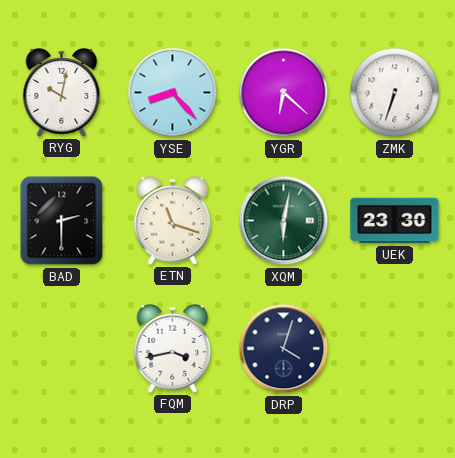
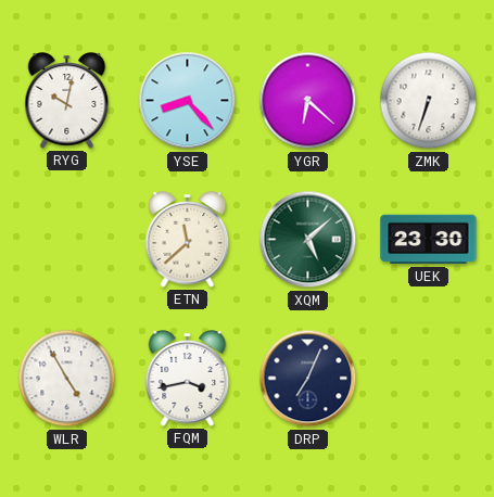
BAD: 2:30 -> none
ETN: 11:18 -> 11:38
XQM: 6:02 -> 5:08
WLR: none -> 4:55
DRP: 4:03 -> 7:04
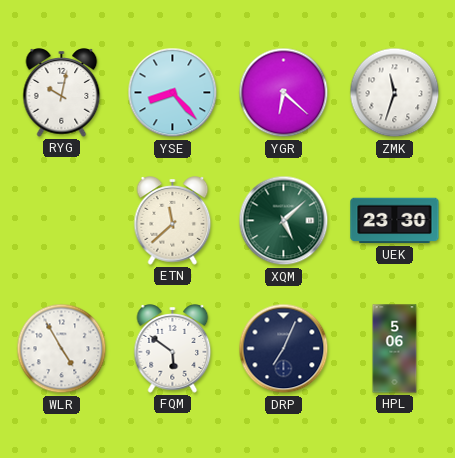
ZMK: 6:33 -> 11:33
FQM: 3:43 -> 5:51
HPL: none -> 5:06
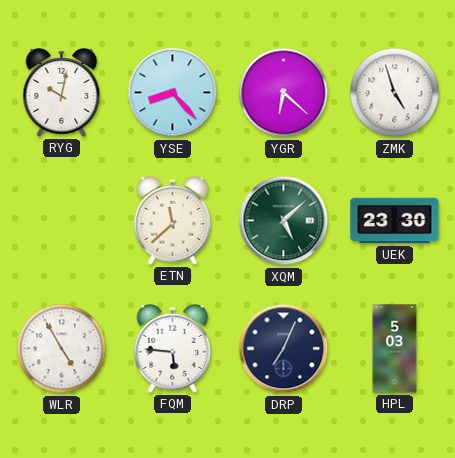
ZMK: 11:33 -> 4:57
FQM: 5:51 -> 5:46
HPL: 5:06 -> 5:03
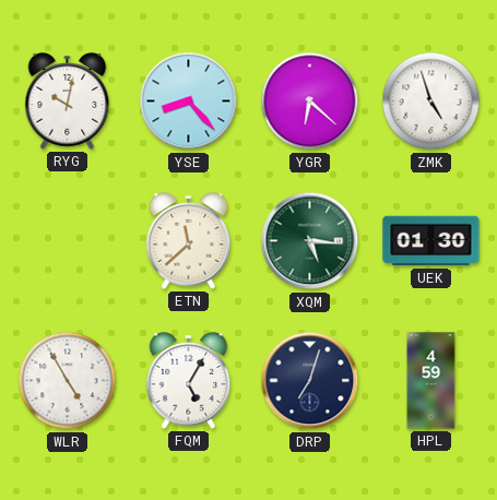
XQM: 5:08 -> 5:16
UEK: 23:30 -> 01:30
FQM: 5:46 -> 5:05
DRP: 7:04 -> 7:03
HPL: 5:03 -> 4:59
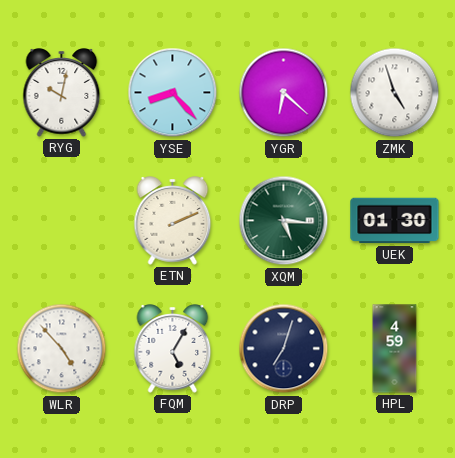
ETN: 11:38 -> 2:11
WLR: 4:55 -> 4:53
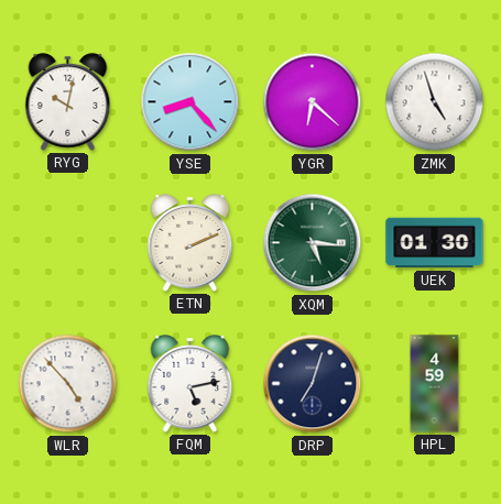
FQM: 5:05 -> 5:13
